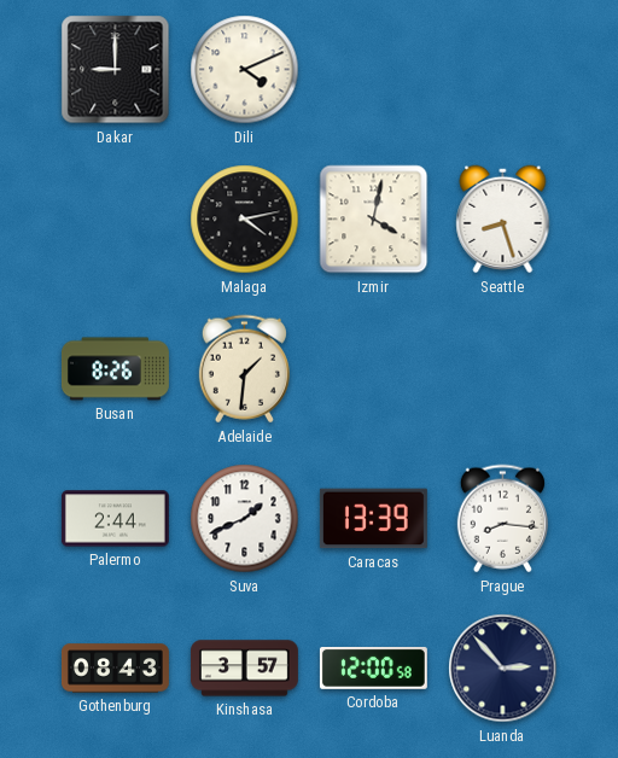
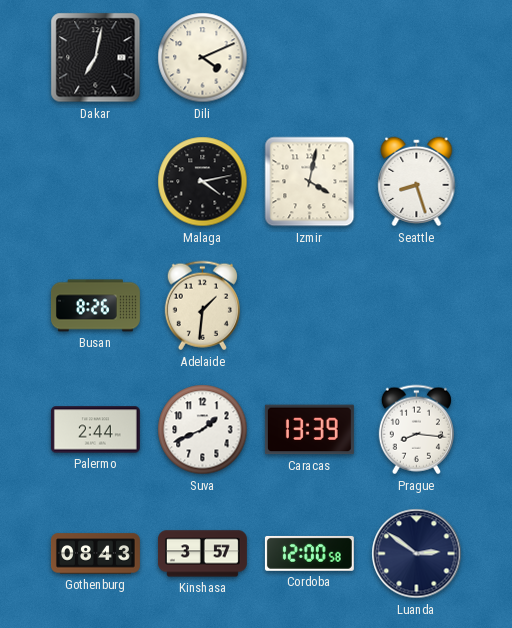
Dakar: 9:00 -> 7:02
Luanda: 2:53 -> 2:51
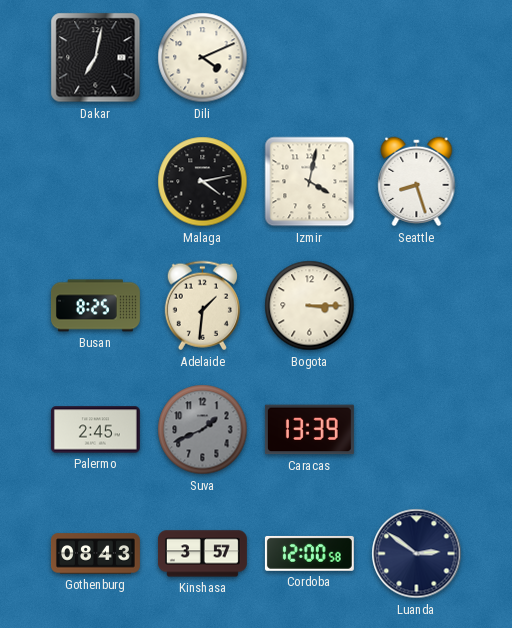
Busan: 8:26 -> 8:25
Bogota: none -> 3:15
Palermo: 2:44 -> 2:45
Suva dial: white -> grey
Prague: 8:16 -> none
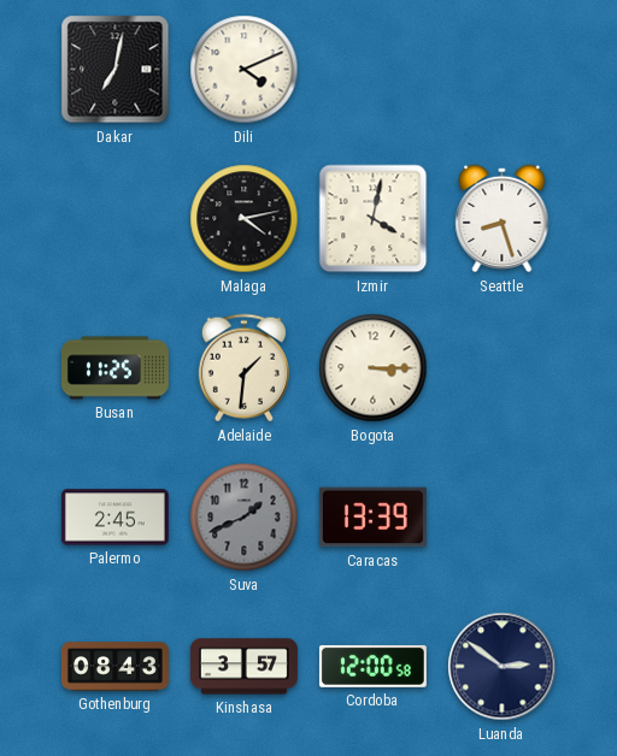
Busan: 8:25 -> 11:25
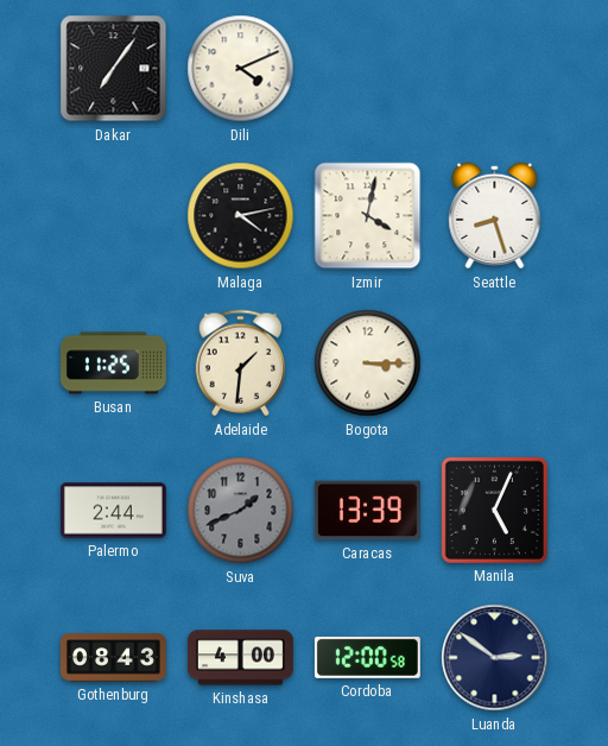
Dakar: 7:02 -> 7:06
Palermo: 2:45 -> 2:44
Manila: none -> 5:04
Kinshasa: 3:57 -> 4:00
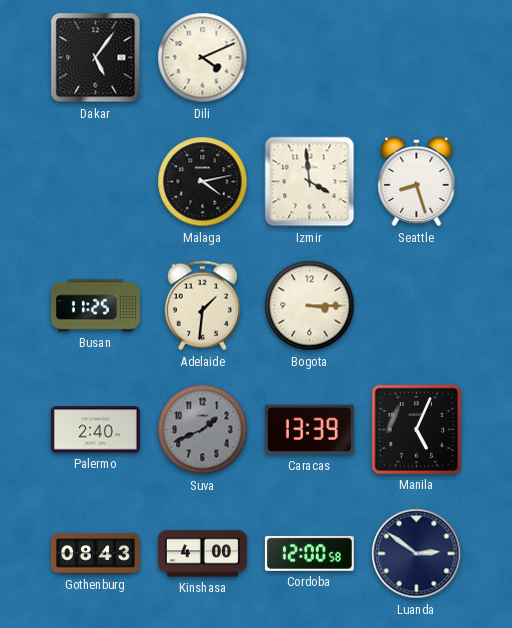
Dakar: 7:06 -> 5:06
Izmir: 4:02 -> 3:59
Palermo: 2:44 -> 2:40
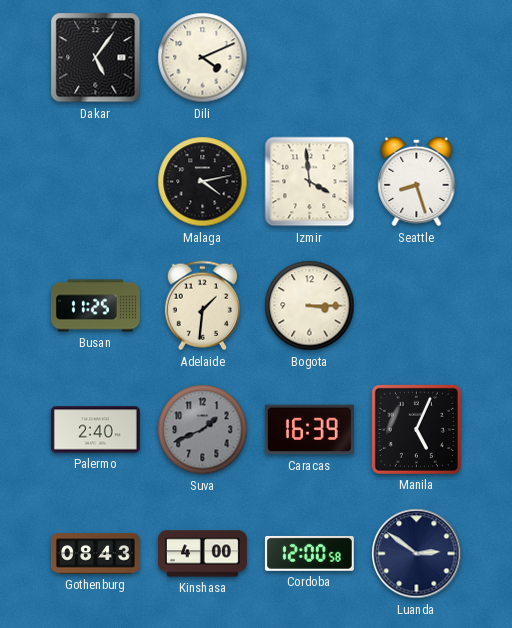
Caracas: 13:39 -> 16:39
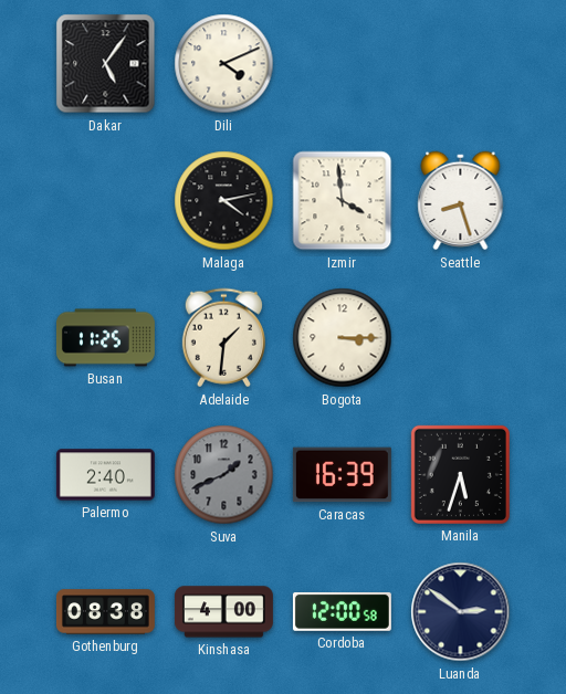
Manila: 5:04 -> 5:33
Gothenburg: 08:43 -> 08:38
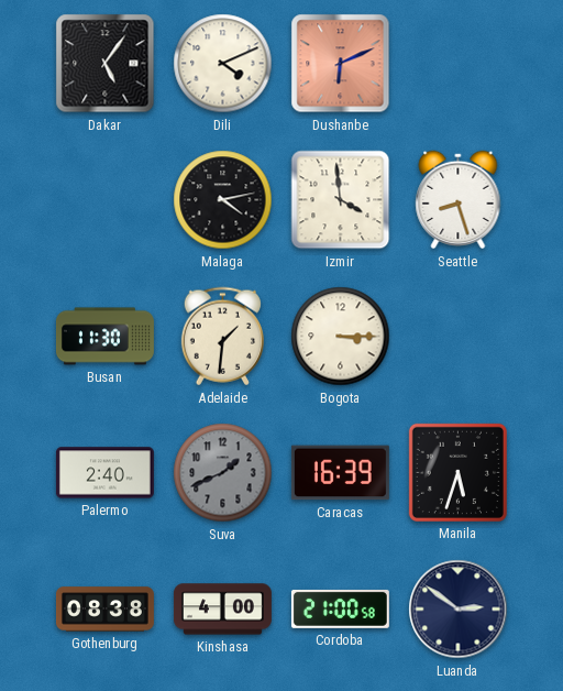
Dushanbe: none -> 6:11
Busan: 11:25 -> 11:30
Cordoba: 12:00 -> 21:00
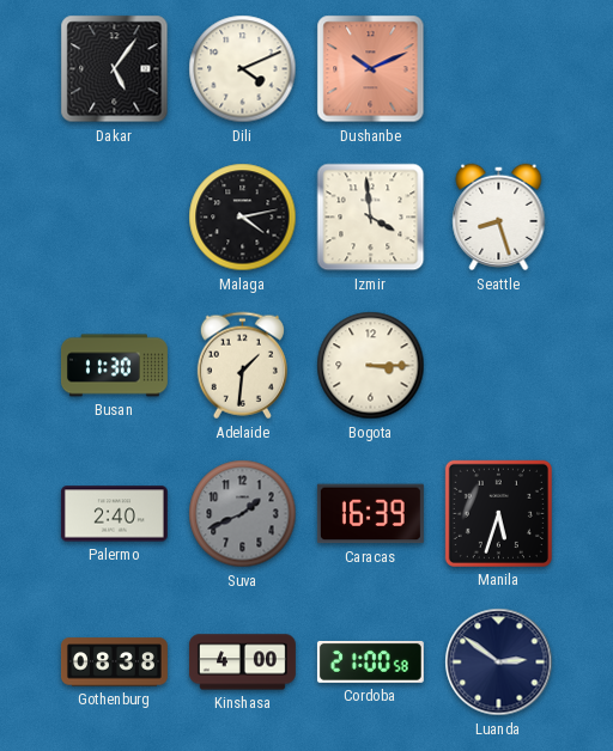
Dushanbe: 6:11 -> 10:11
